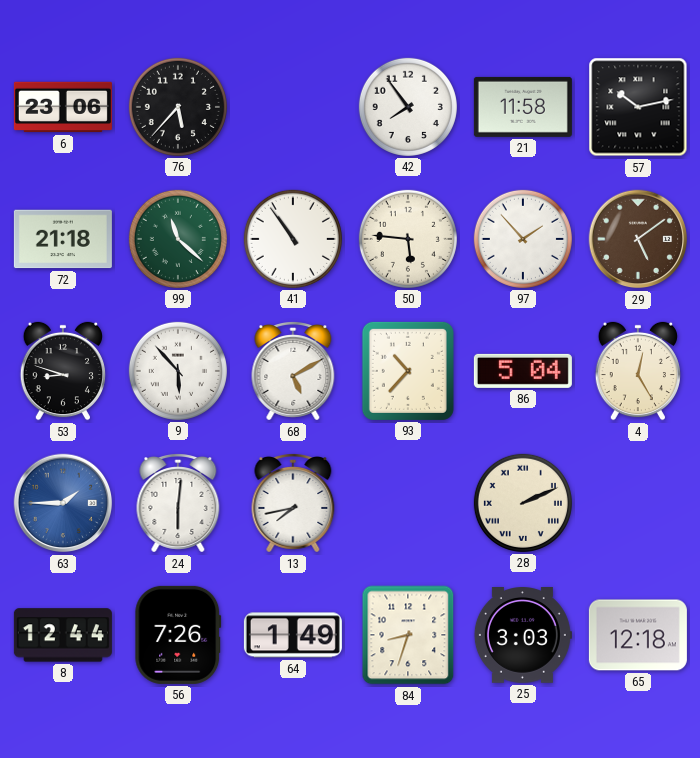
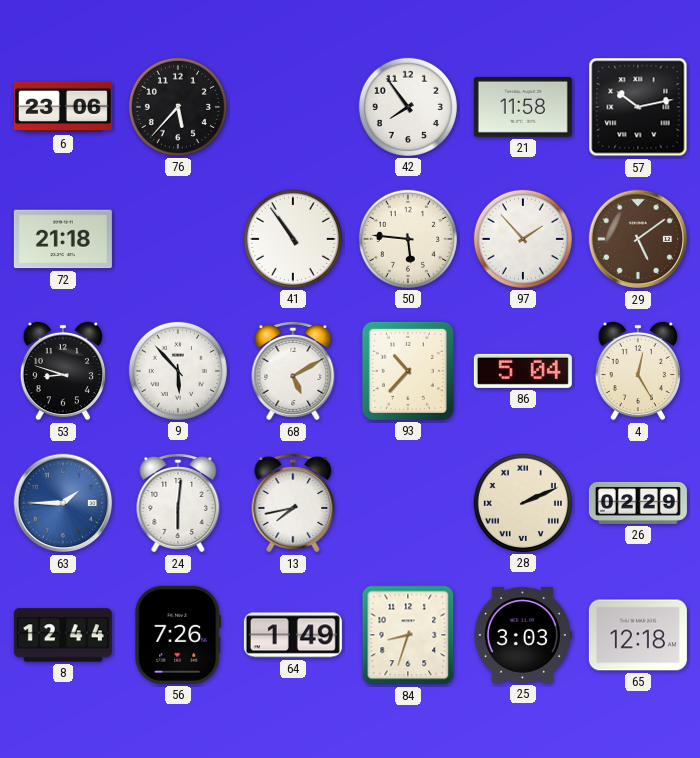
99: 11:22 -> none
26: none -> 02:29
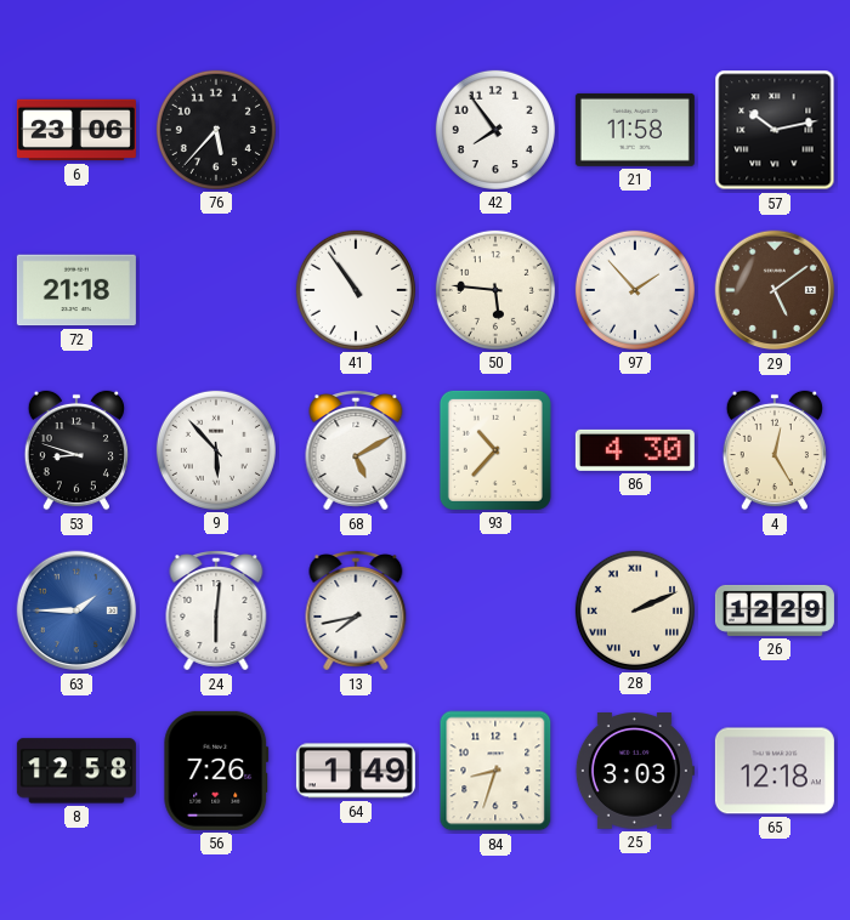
86: 5:04 -> 4:30
26: 02:29 -> 12:29
8: 12:44 -> 12:58
